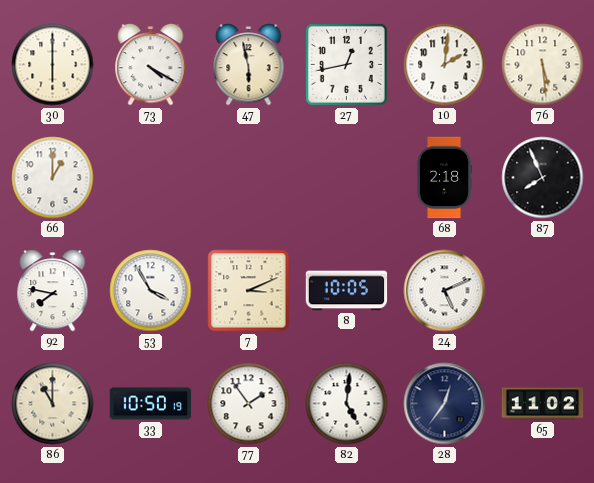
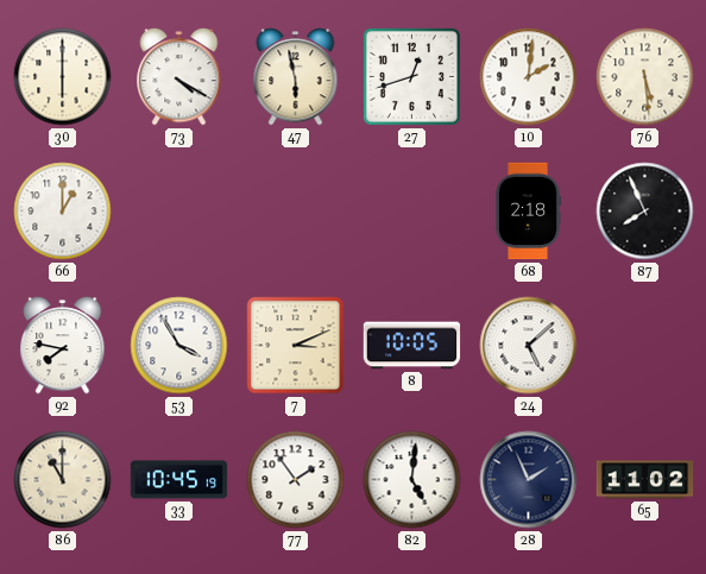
27: 12:43 -> 12:42
24: 5:11 -> 5:08
33: 10:50 -> 10:45
28: 12:36 -> 1:56
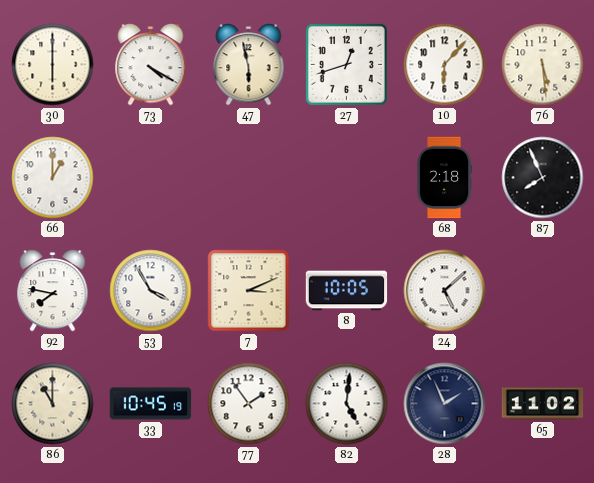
10: 2:01 -> 6:07
